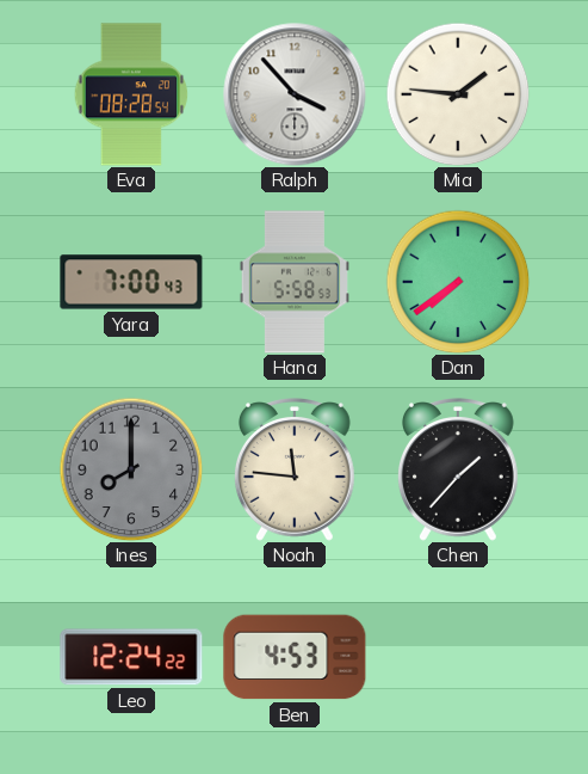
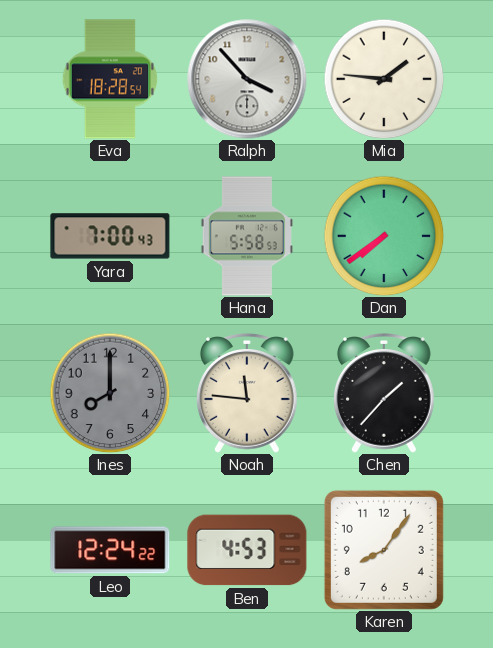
Eva: 08:28 -> 18:28
Karen: none -> 8:06
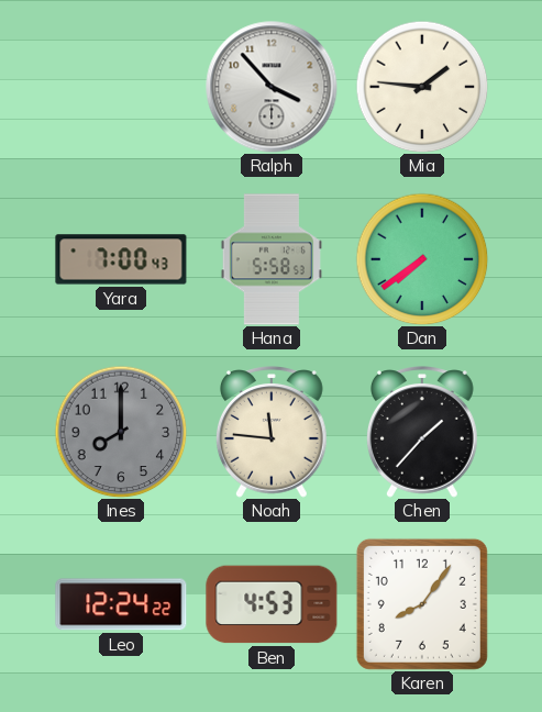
Eva: 18:28 -> none
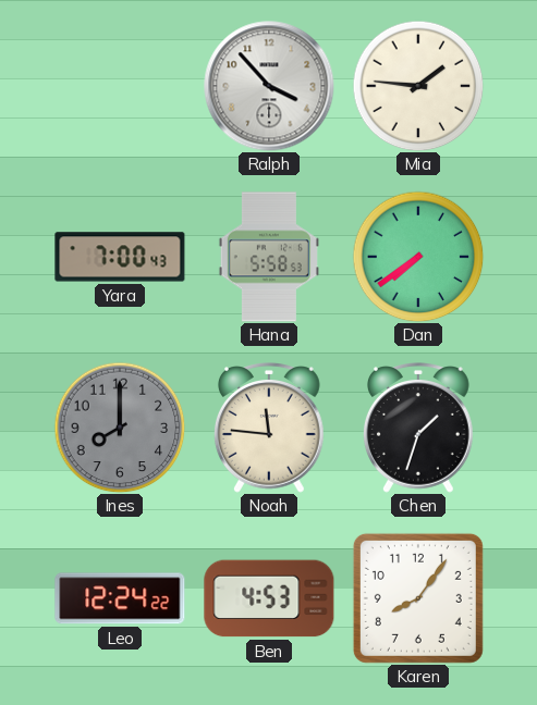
Chen: 1:37 -> 1:33
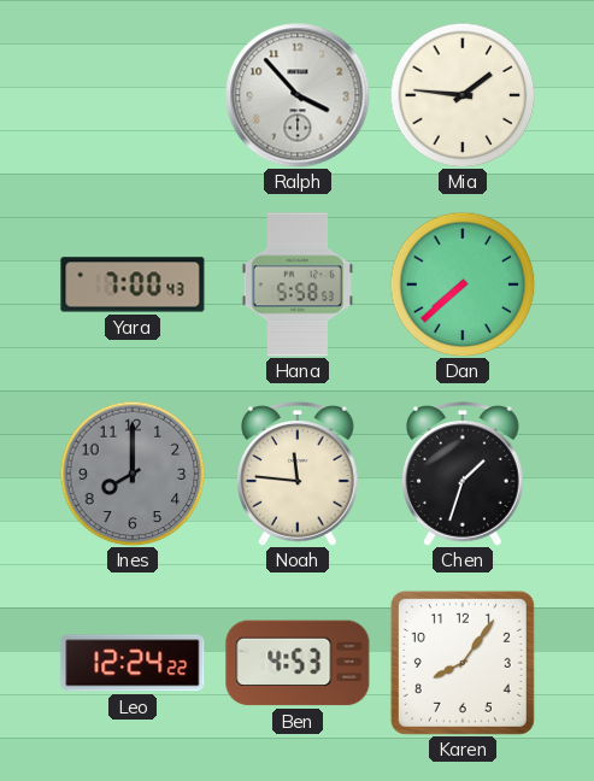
Dan: 7:39 -> 7:38
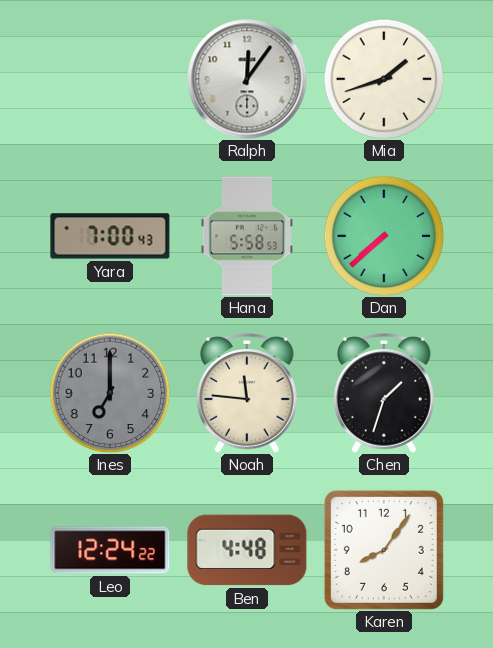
Ralph: 3:53 -> 12:06
Mia: 1:46 -> 1:42
Ines: 8:00 -> 7:00
Ben: 4:53 -> 4:48
